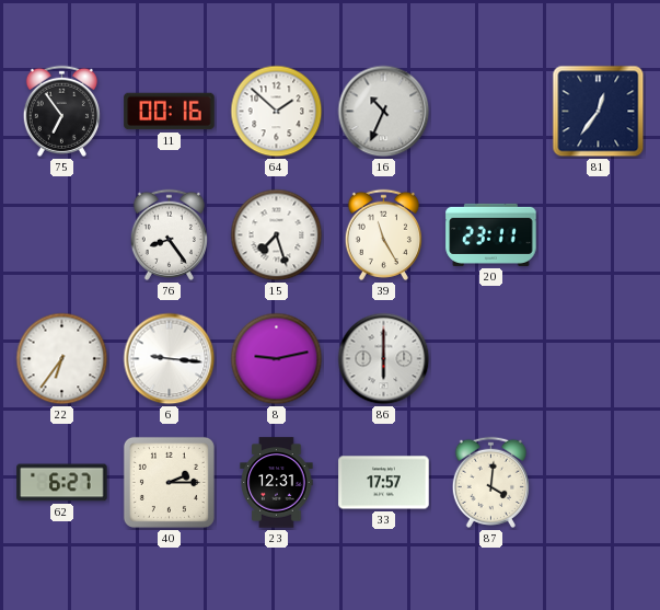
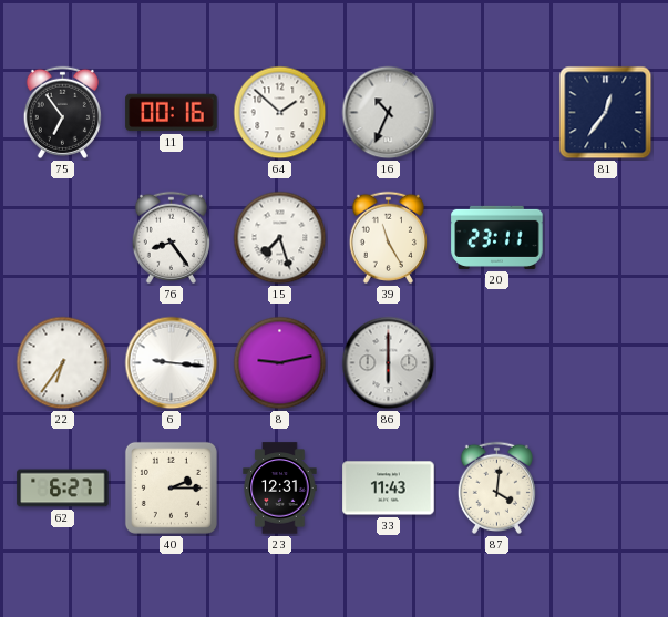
33: 17:57 -> 11:43
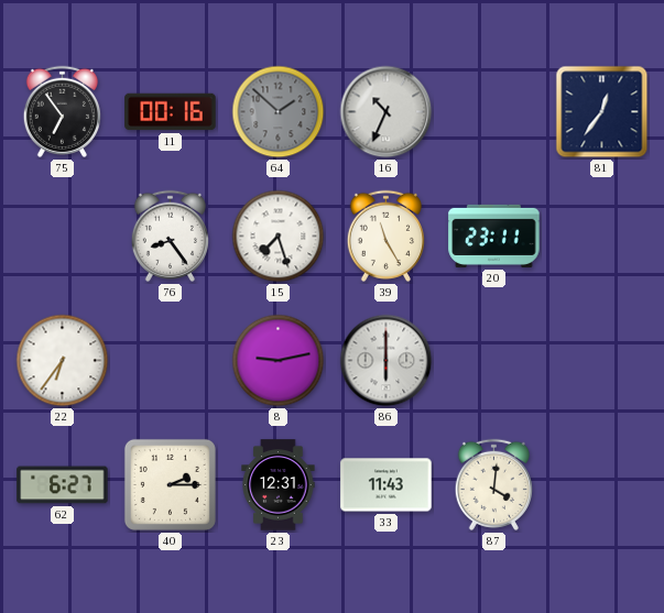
64 dial: white -> grey
6: 9:16 -> none
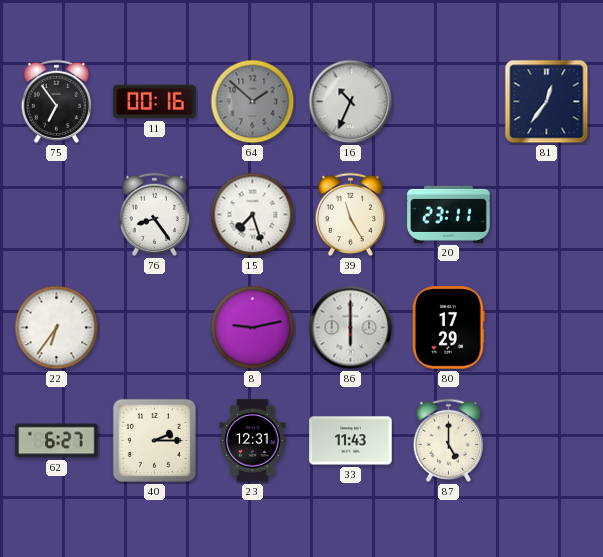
80: none -> 17:29
87: 4:01 -> 5:00
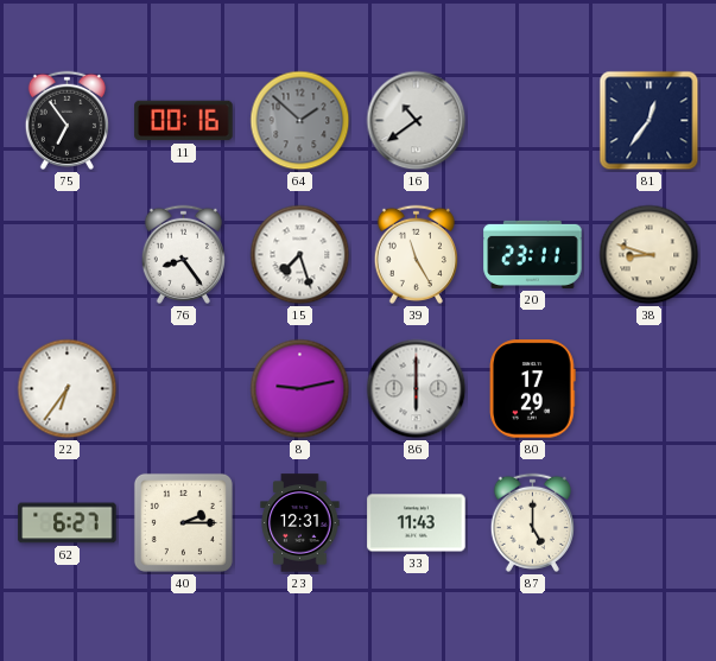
16: 10:34 -> 10:39
38: none -> 8:48
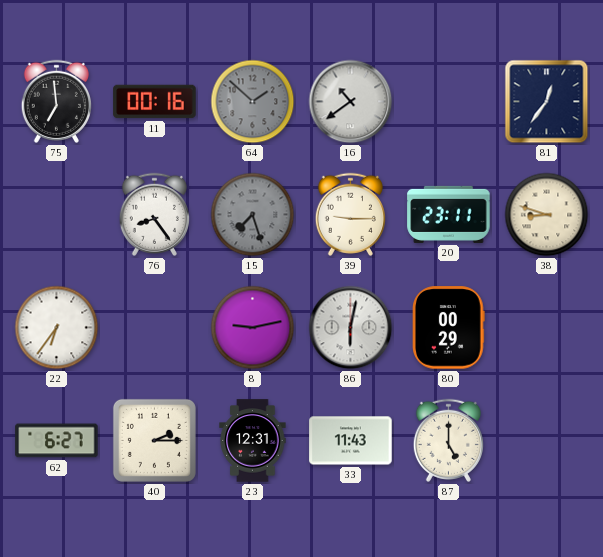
75: 6:54 -> 6:59
15 dial: white -> grey
39: 11:25 -> 9:15
86: 6:00 -> 6:02
80: 17:29 -> 00:29
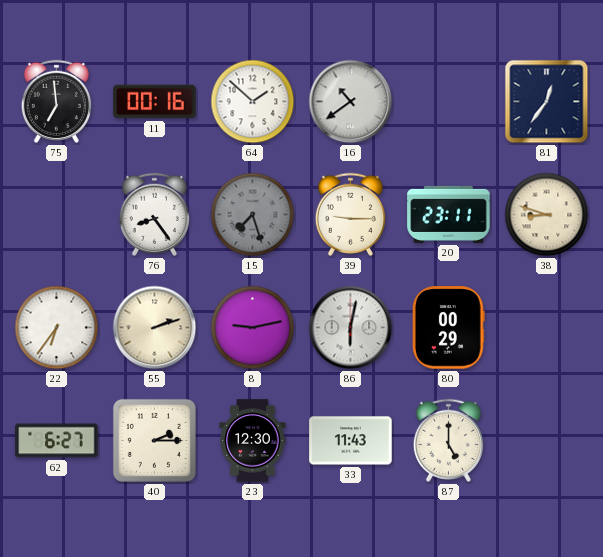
64 dial: grey -> white
55: none -> 2:12
23: 12:31 -> 12:30
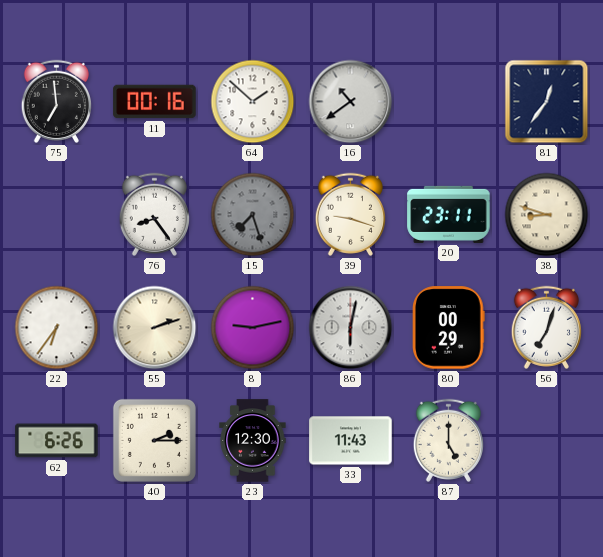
39: 9:15 -> 9:18
56: none -> 7:03
62: 6:27 -> 6:26
